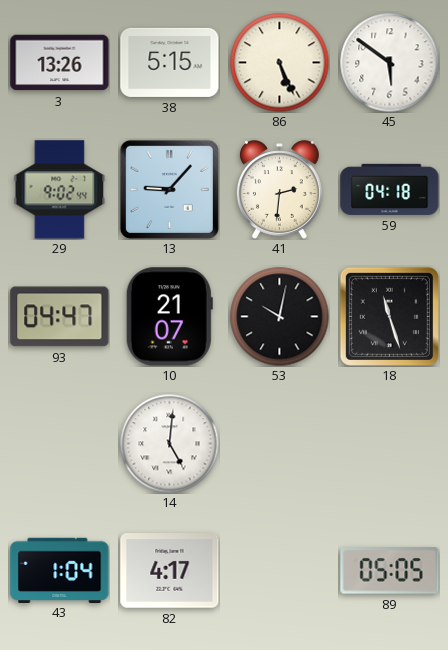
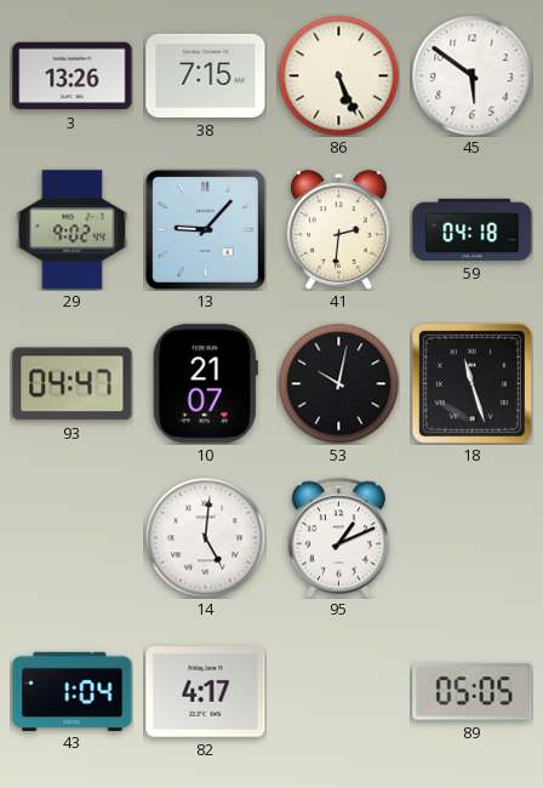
38: 5:15 -> 7:15
95: none -> 1:11
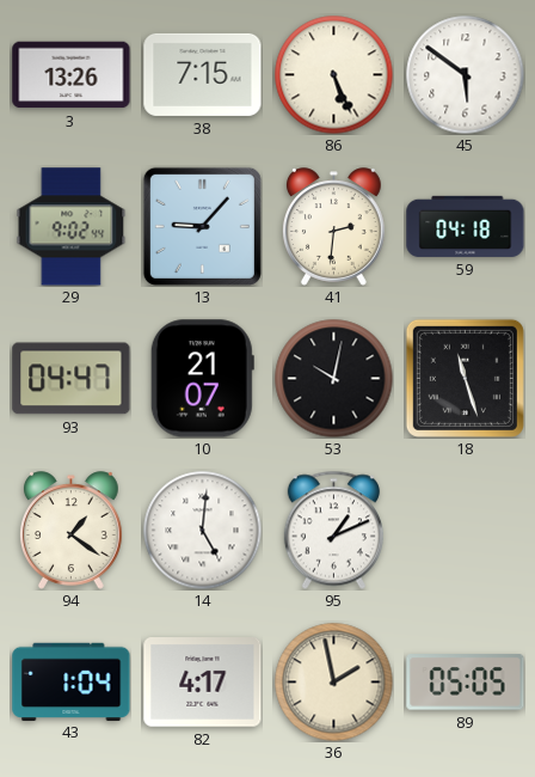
94: none -> 1:21
36: none -> 1:58
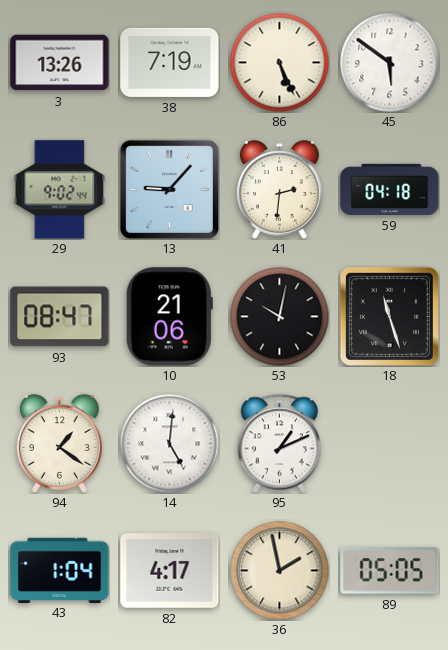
38: 7:15 -> 7:19
93: 04:47 -> 08:47
10: 21:07 -> 21:06
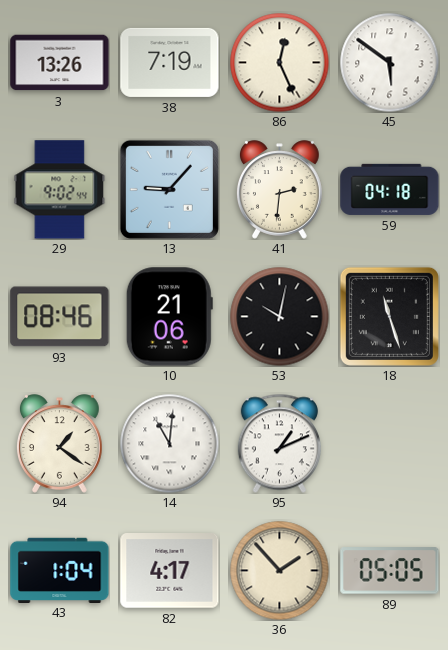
86: 5:26 -> 12:26
93: 08:47 -> 08:46
14: 5:01 -> 11:01
36: 1:58 -> 1:53
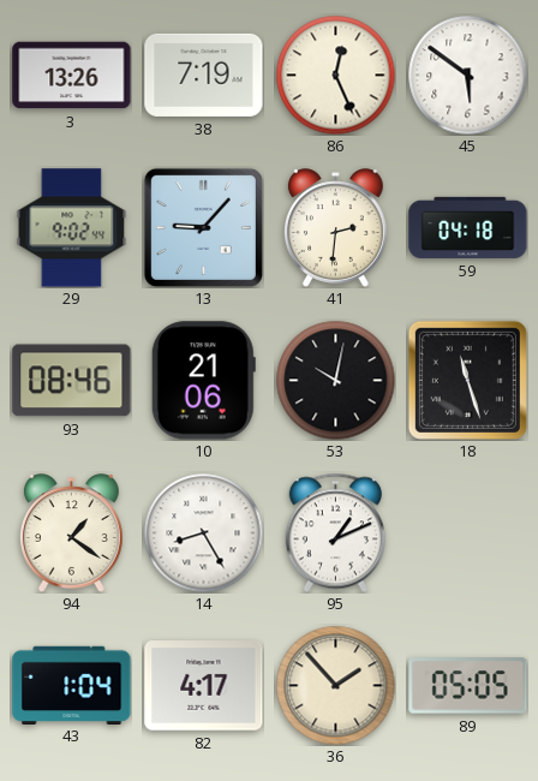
14: 11:01 -> 8:25
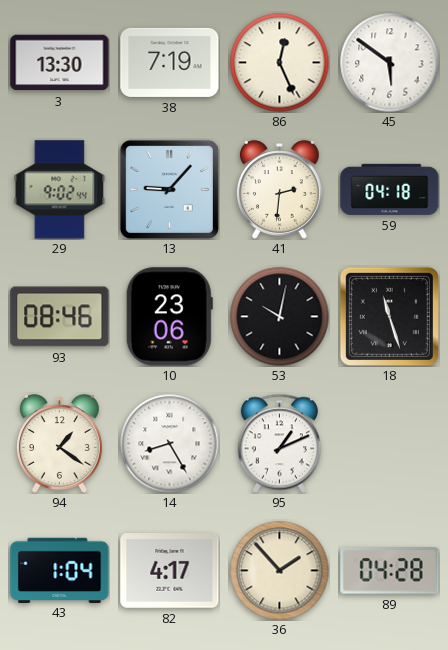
3: 13:26 -> 13:30
10: 21:06 -> 23:06
89: 05:05 -> 04:28
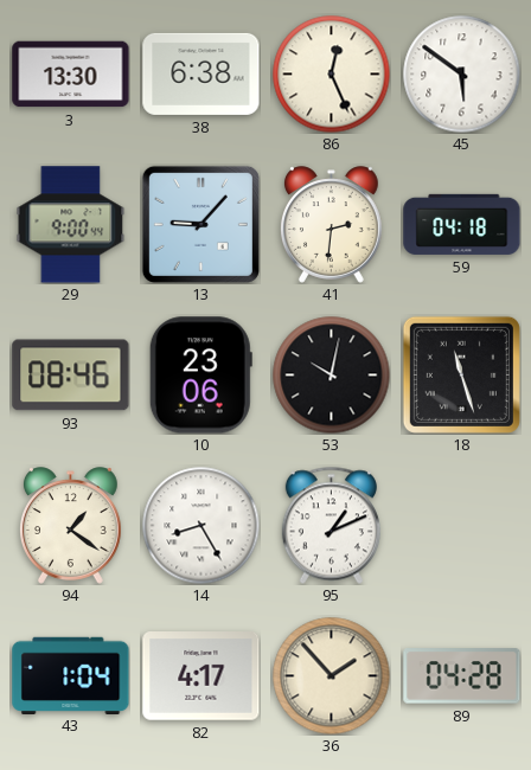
38: 7:19 -> 6:38
29: 9:02 -> 9:00
